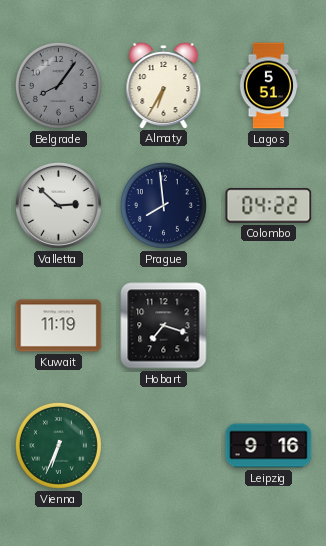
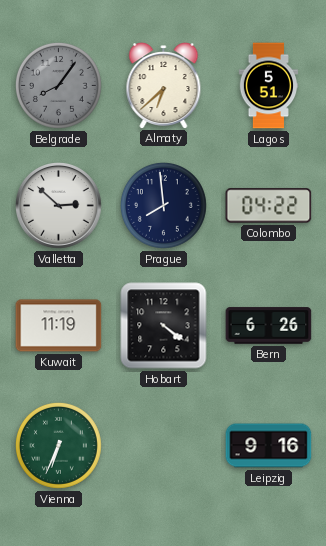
Almaty: 6:35 -> 6:38
Hobart: 7:18 -> 4:21
Bern: none -> 6:26
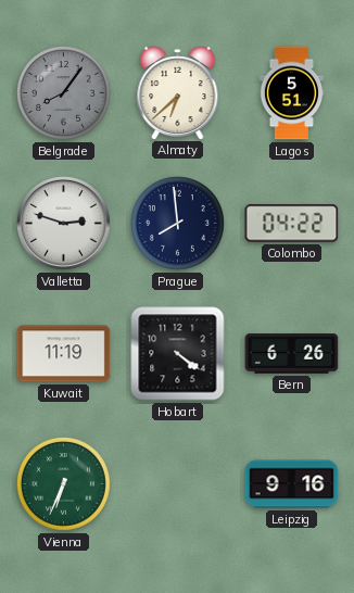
Valletta: 2:52 -> 2:48
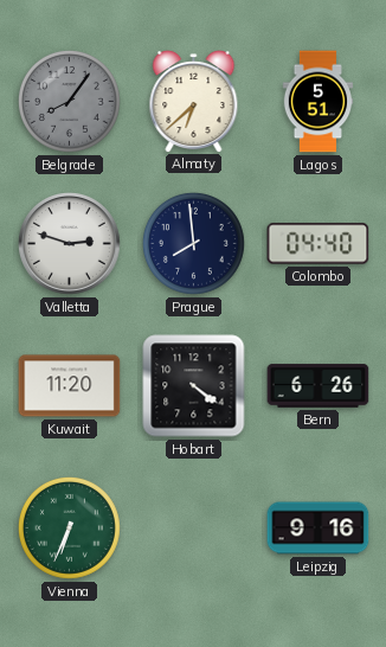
Colombo: 04:22 -> 04:40
Kuwait: 11:19 -> 11:20
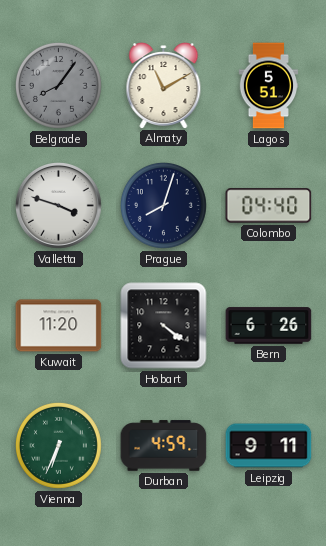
Almaty: 6:38 -> 11:10
Valletta: 2:48 -> 3:48
Prague: 7:59 -> 8:03
Durban: none -> 4:59
Leipzig: 9:16 -> 9:11
